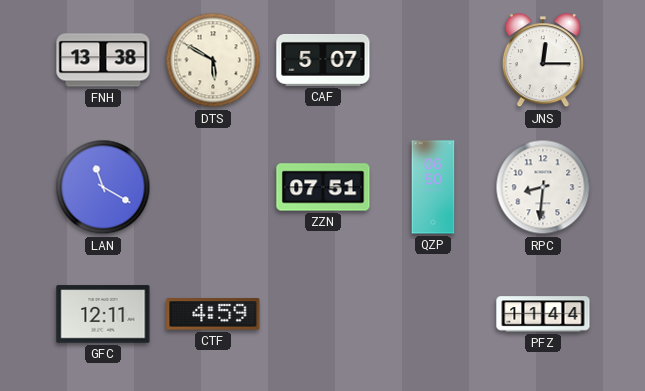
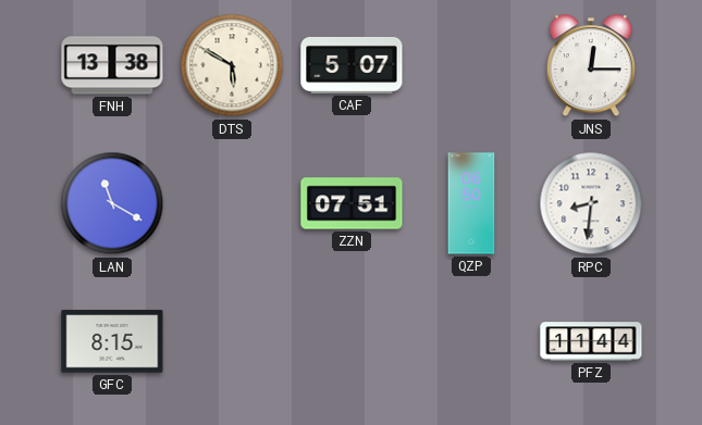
GFC: 12:11 -> 8:15
CTF: 4:59 -> none
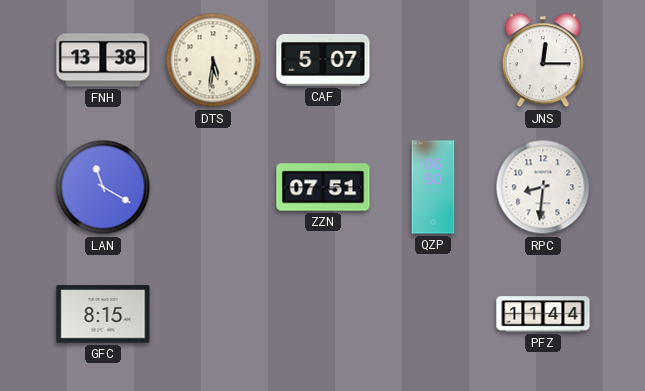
DTS: 5:50 -> 5:31
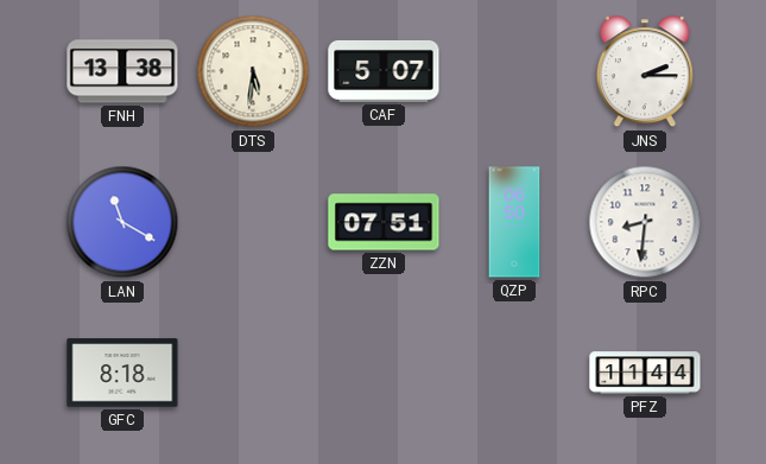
JNS: 12:15 -> 2:15
GFC: 8:15 -> 8:18
